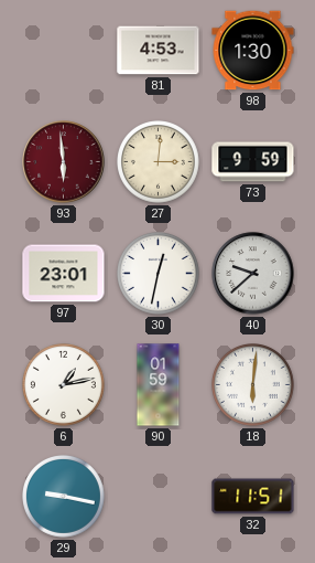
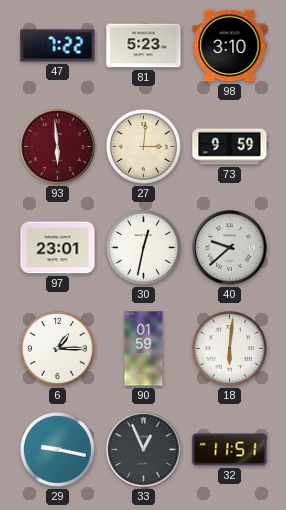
47: none -> 7:22
81: 4:53 -> 5:23
98: 1:30 -> 3:10
6: 1:13 -> 1:15
33: none -> 12:56
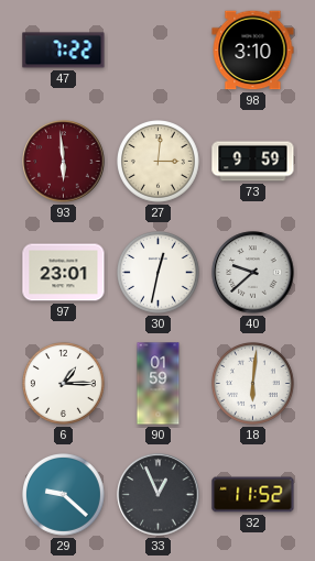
81: 5:23 -> none
29: 9:17 -> 9:22
32: 11:51 -> 11:52
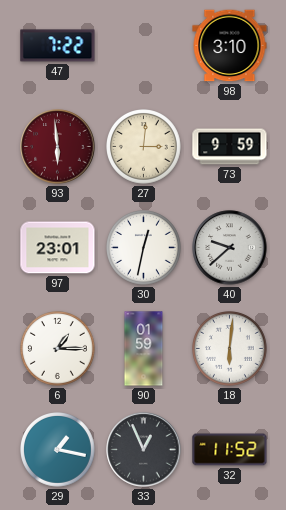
29: 9:22 -> 1:17
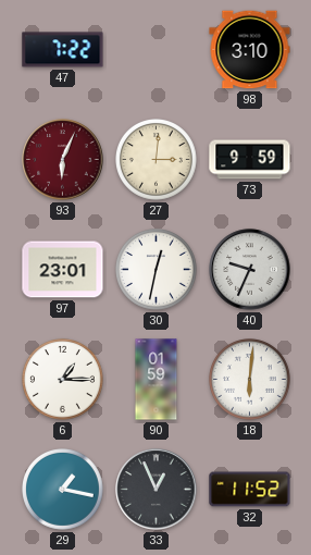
93: 5:59 -> 6:04
40: 9:38 -> 9:34
